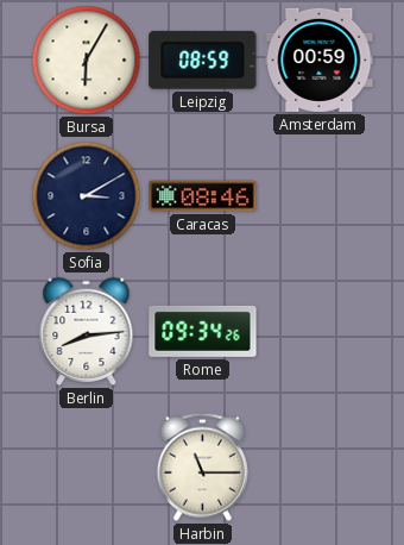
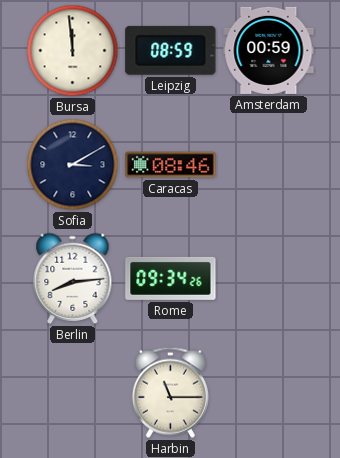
Bursa: 6:05 -> 11:59
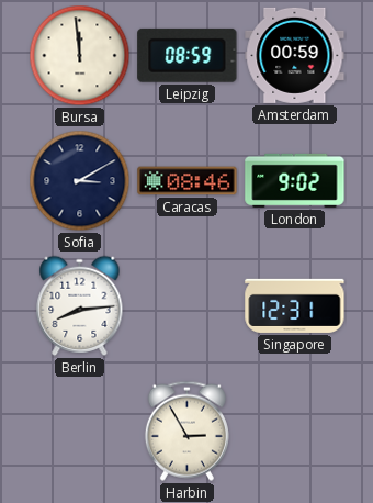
London: none -> 9:02
Rome: 09:34 -> none
Singapore: none -> 12:31
Harbin: 11:15 -> 2:55
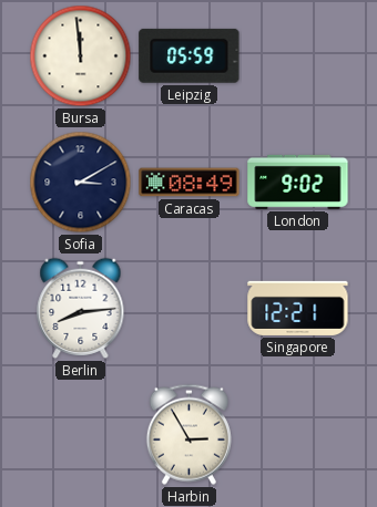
Leipzig: 08:59 -> 05:59
Amsterdam: 00:59 -> none
Caracas: 08:46 -> 08:49
Singapore: 12:31 -> 12:21
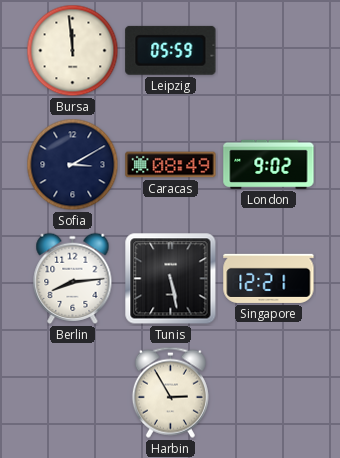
Tunis: none -> 5:28
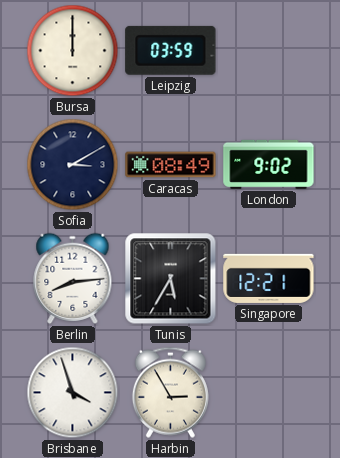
Bursa: 11:59 -> 12:00
Leipzig: 05:59 -> 03:59
Tunis: 5:28 -> 5:35
Brisbane: none -> 3:57
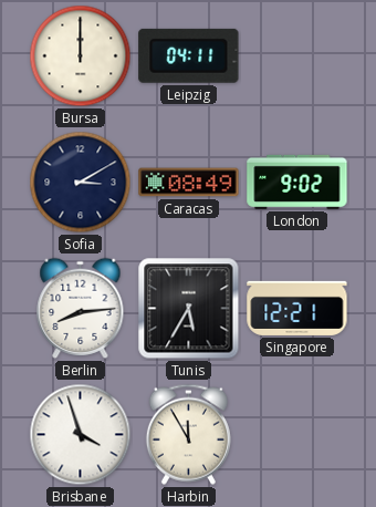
Leipzig: 03:59 -> 04:11
Harbin: 2:55 -> 11:55
